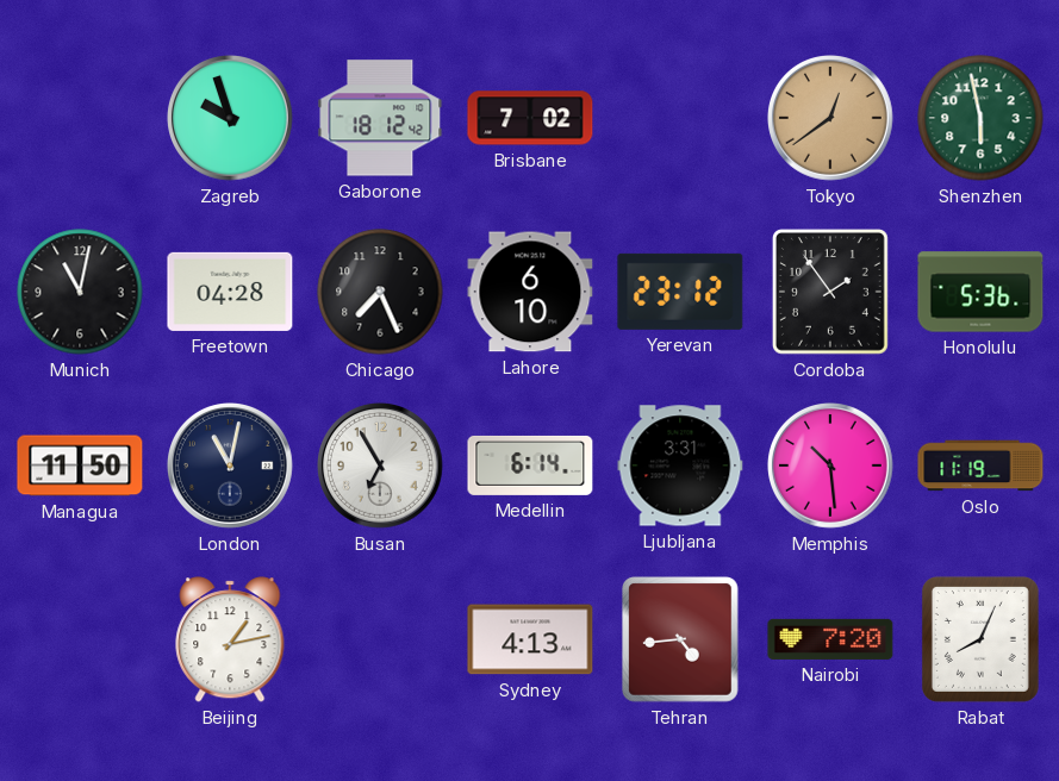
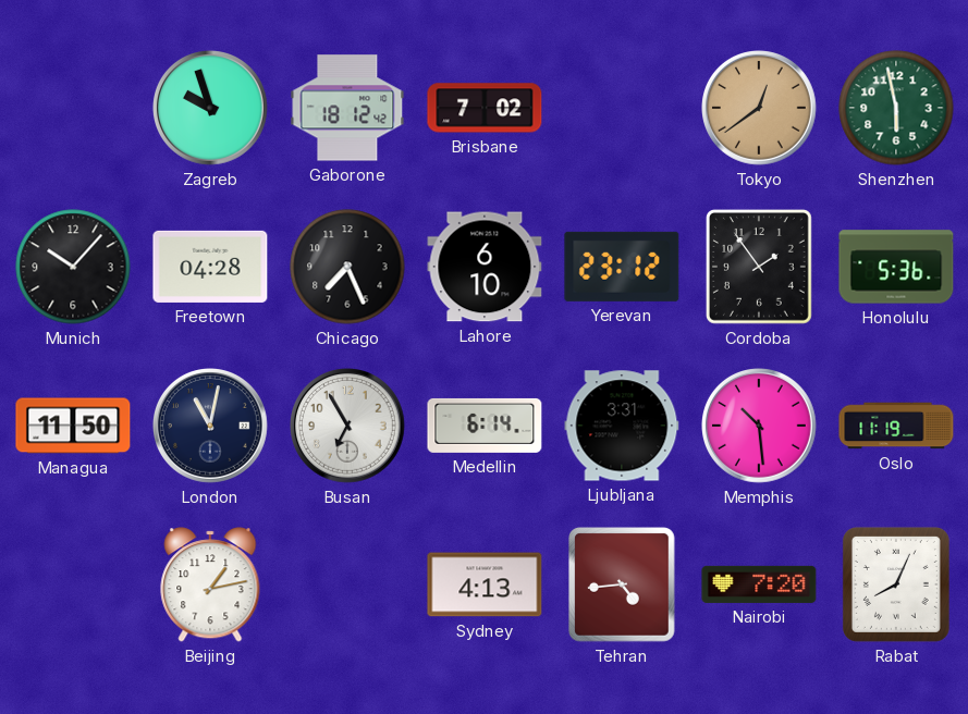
Munich: 11:02 -> 10:07
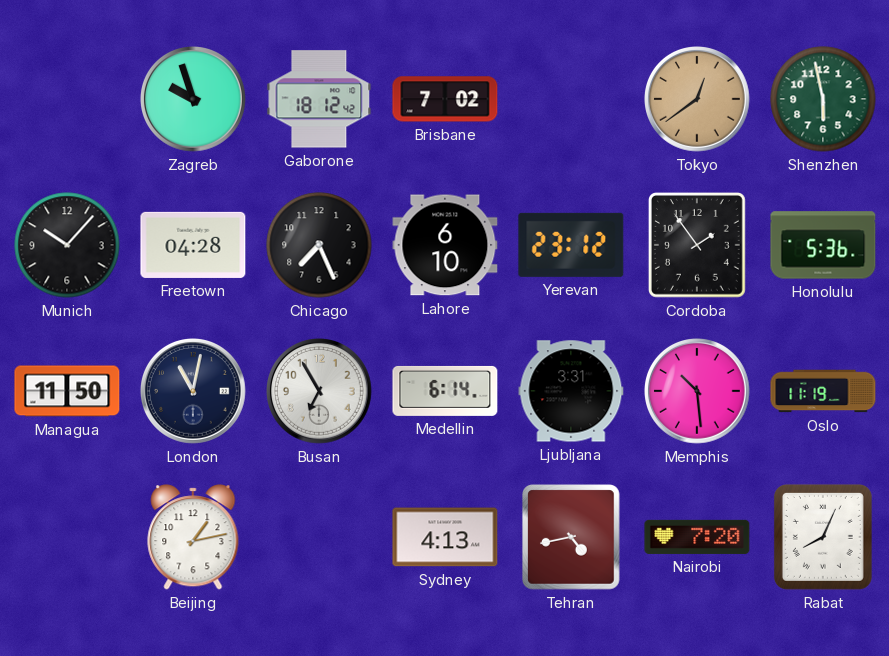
Tehran: 4:44 -> 4:43
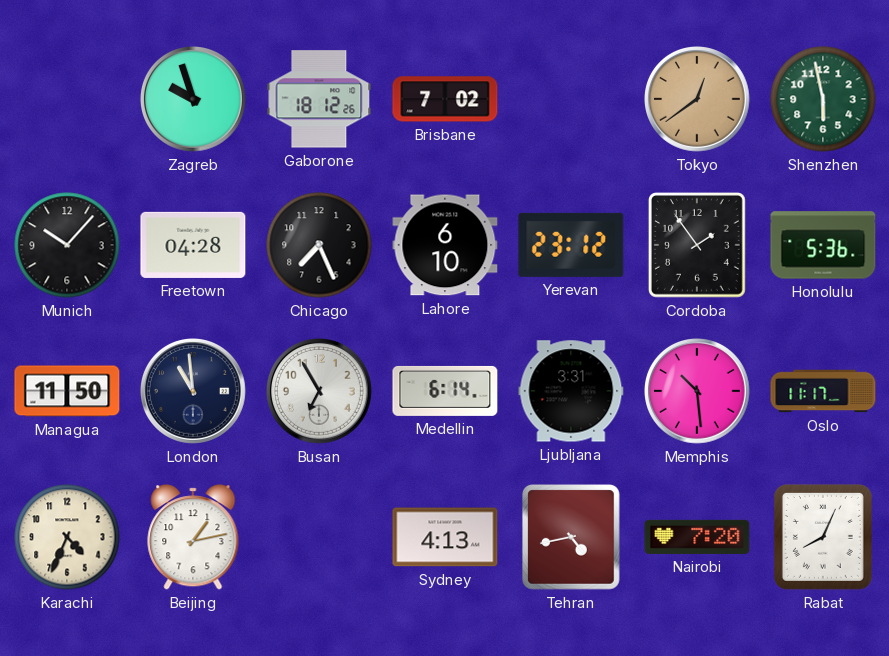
Gaborone: 18:12:42 -> 18:12:26
London: 11:02 -> 10:59
Oslo: 11:19 -> 11:17
Karachi: none -> 4:34
